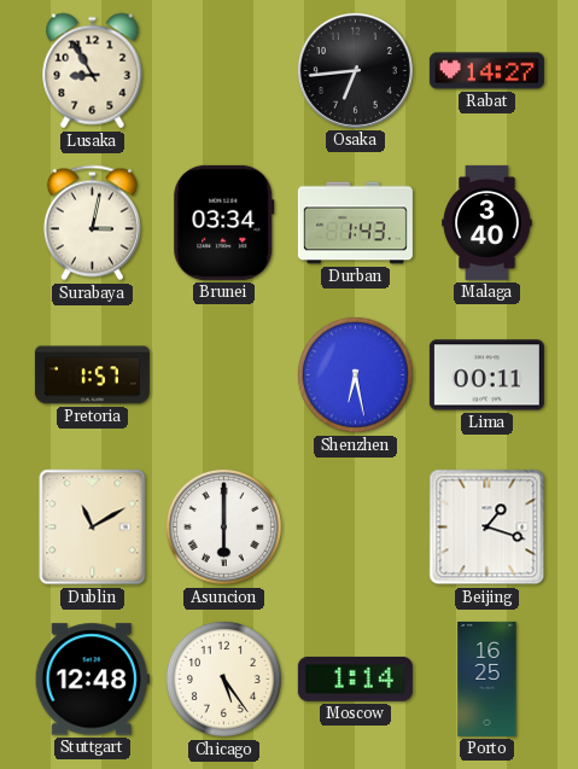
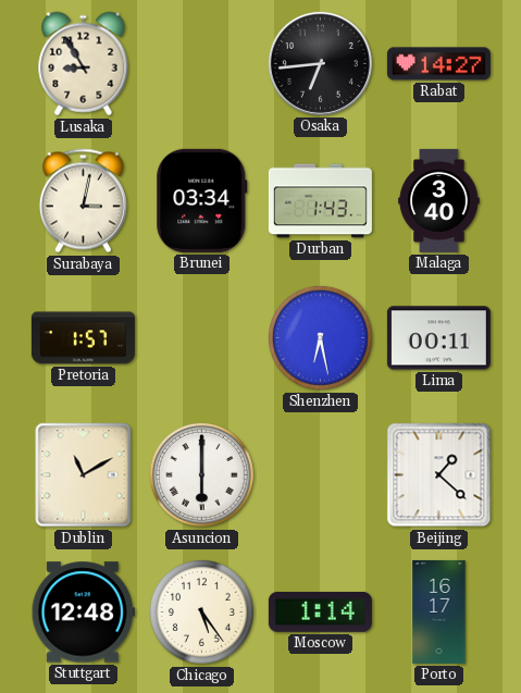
Beijing: 1:18 -> 1:22
Porto: 16:25 -> 16:17
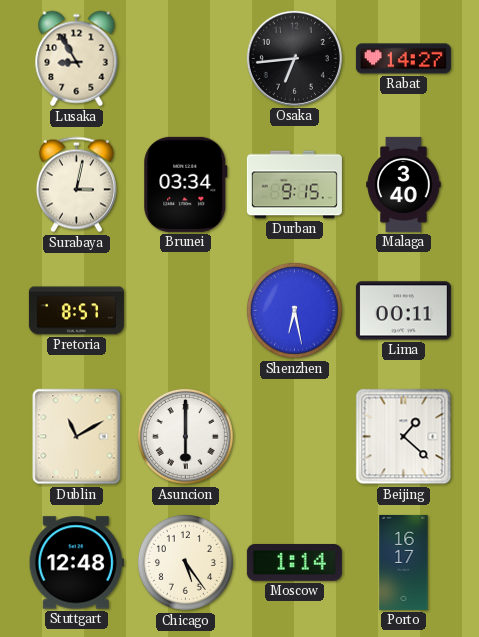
Durban: 1:43 -> 9:15
Pretoria: 1:57 -> 8:57
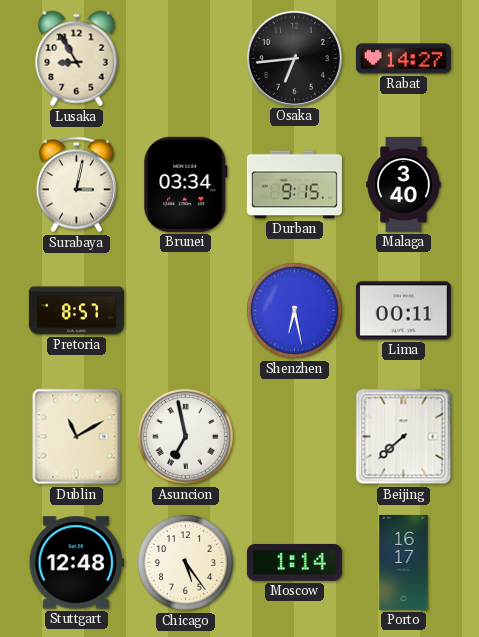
Asuncion: 6:00 -> 6:58
Beijing: 1:22 -> 7:38
